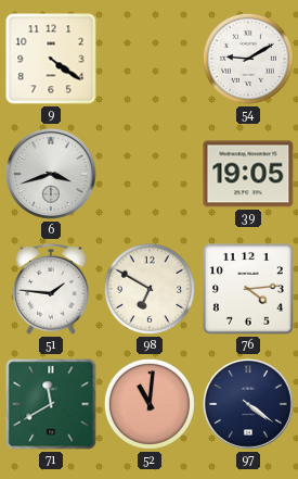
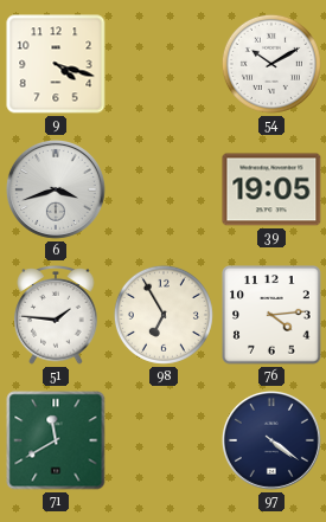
9: 4:21 -> 4:18
54: 9:10 -> 10:10
98: 6:50 -> 6:55
52: 11:01 -> none
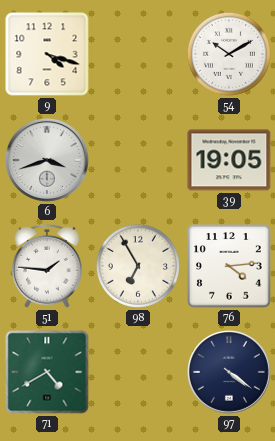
71: 11:40 -> 4:40
